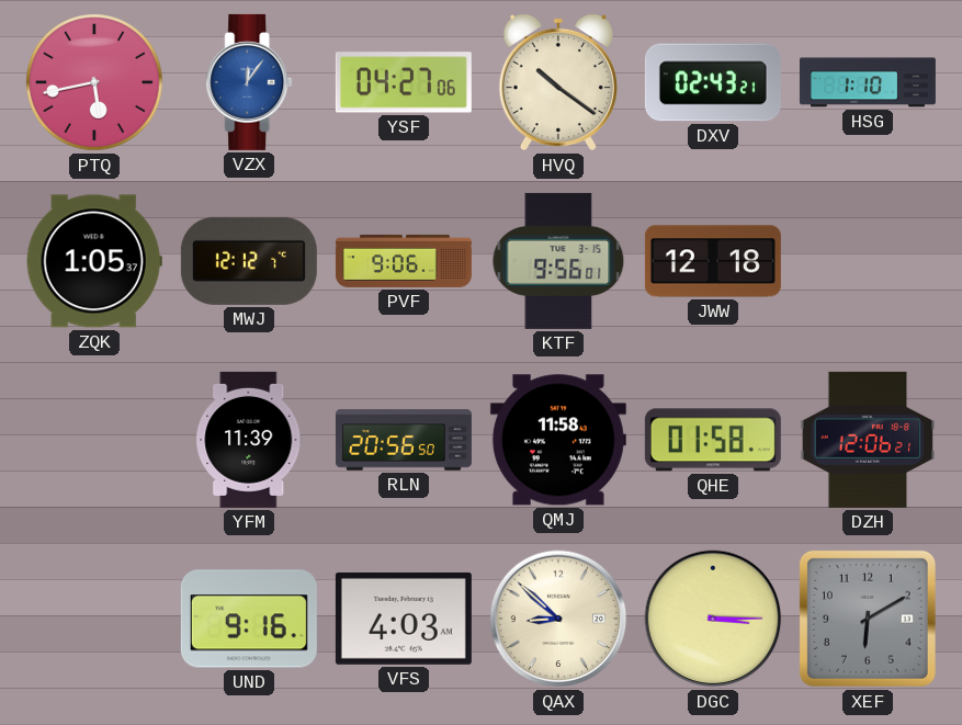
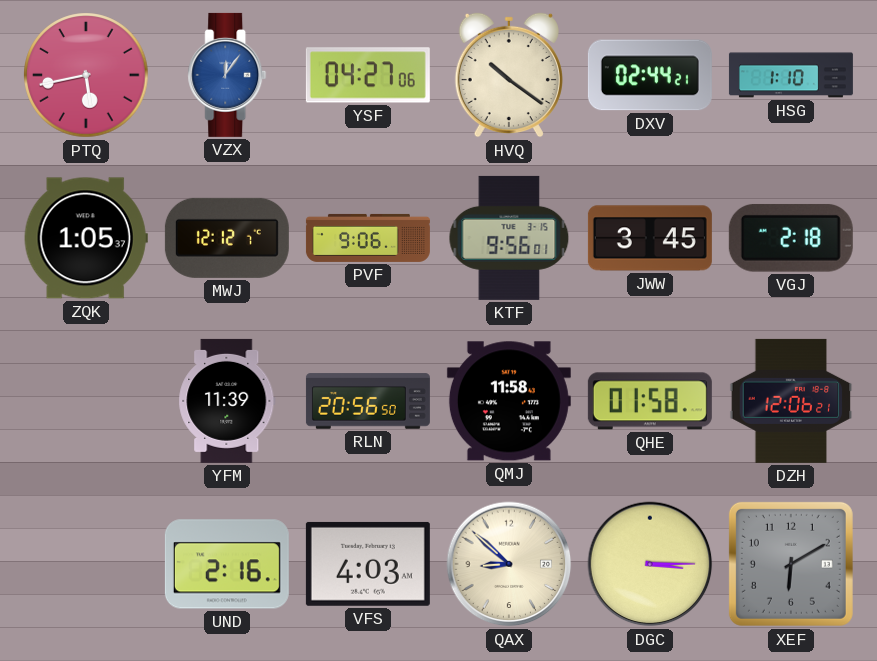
DXV: 02:43 -> 02:44
JWW: 12:18 -> 3:45
VGJ: none -> 2:18
UND: 9:16 -> 2:16
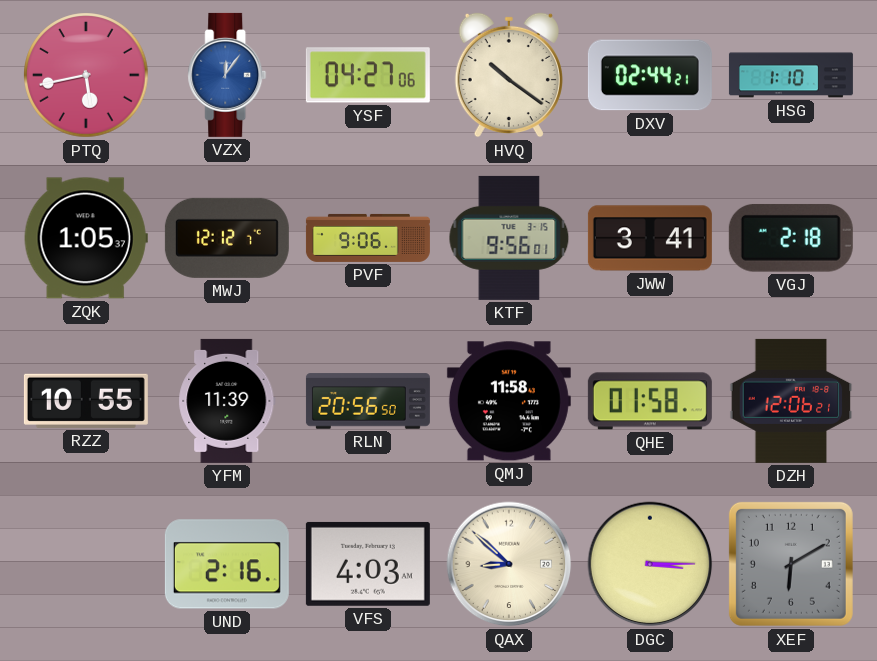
JWW: 3:45 -> 3:41
RZZ: none -> 10:55
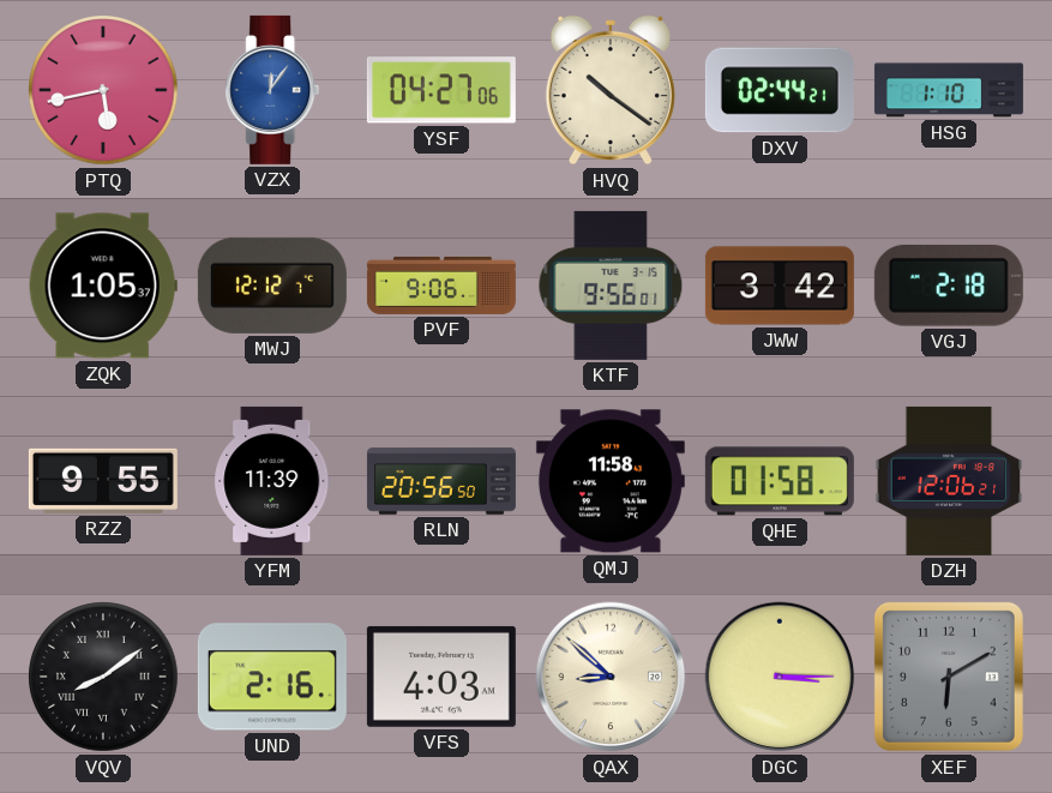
JWW: 3:41 -> 3:42
RZZ: 10:55 -> 9:55
VQV: none -> 8:09
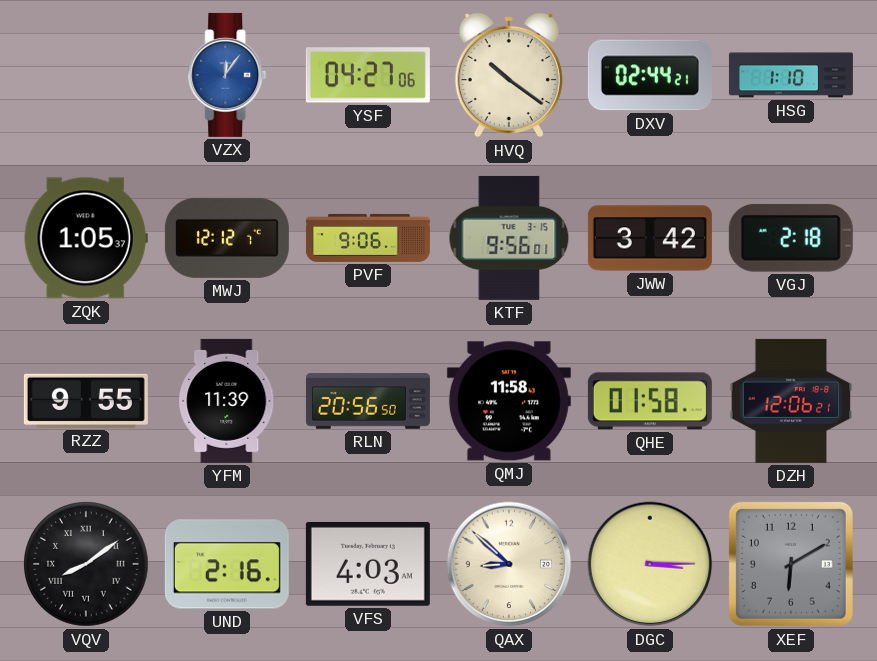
PTQ: 5:43 -> none
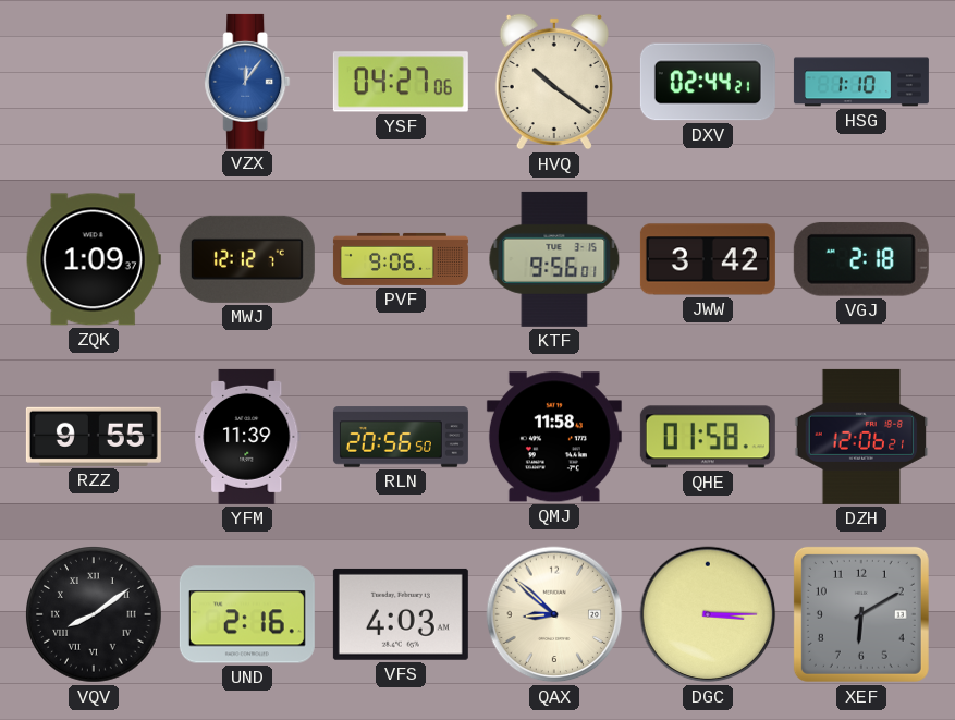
ZQK: 1:05 -> 1:09
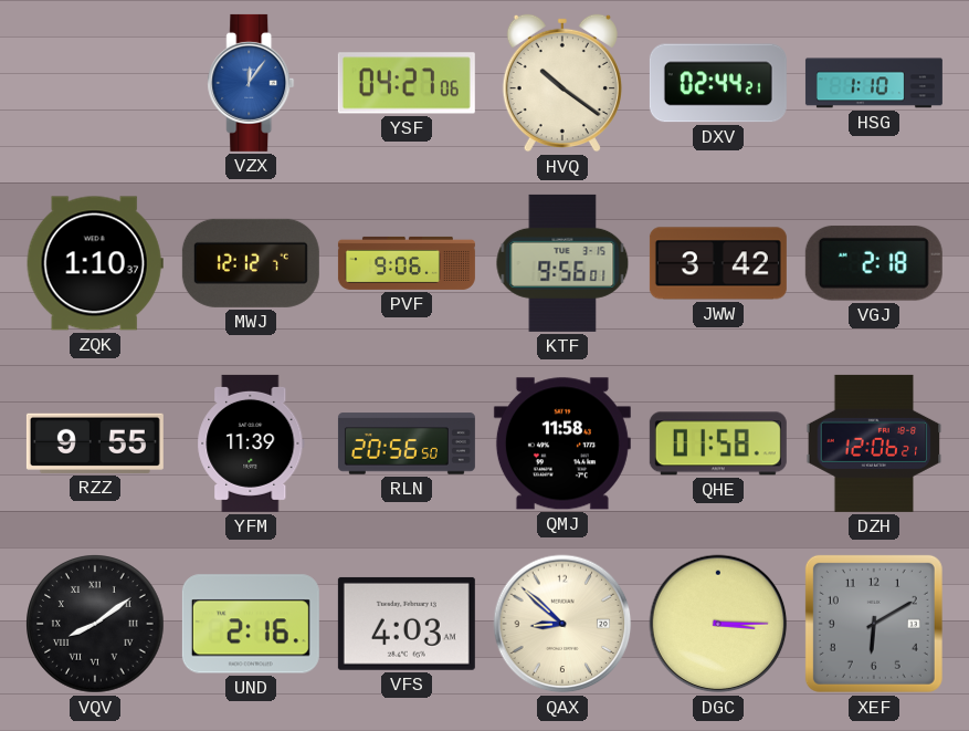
ZQK: 1:09 -> 1:10
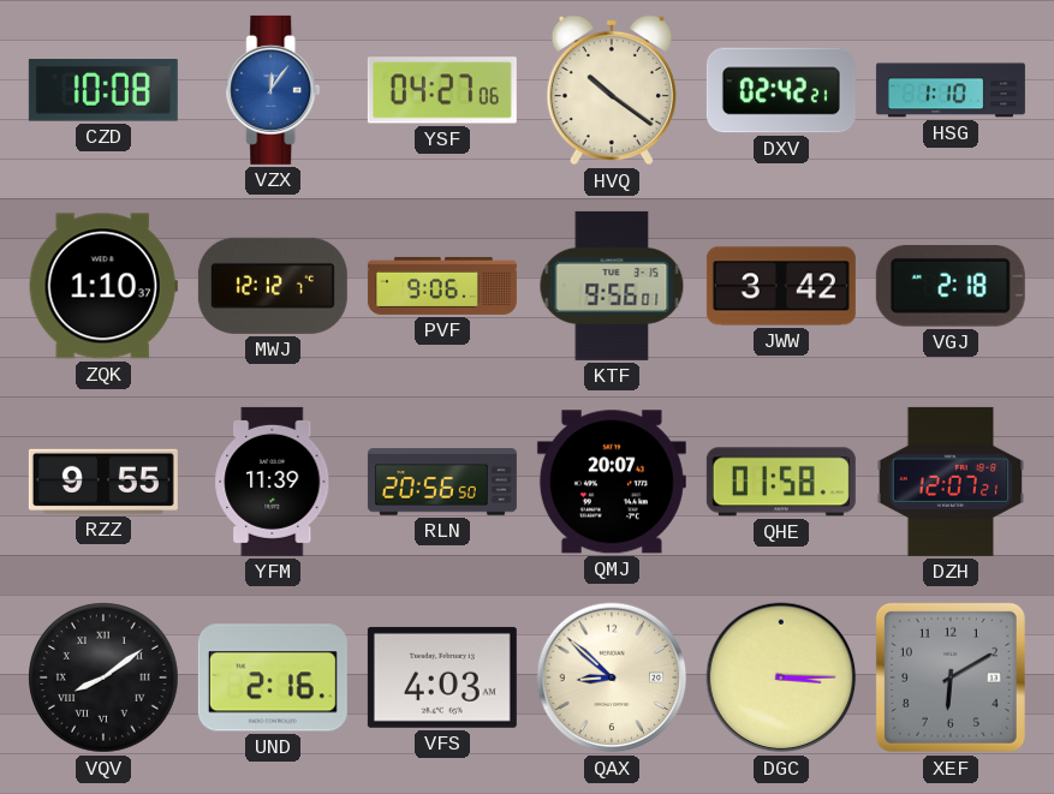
CZD: none -> 10:08
DXV: 02:44 -> 02:42
QMJ: 11:58 -> 20:07
DZH: 12:06 -> 12:07
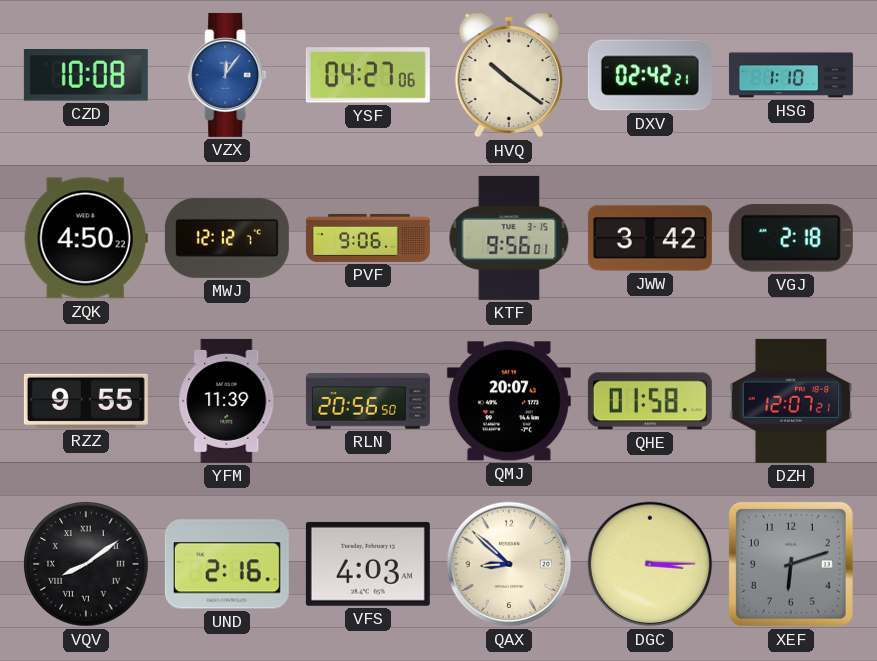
ZQK: 1:10 -> 4:50
XEF: 6:10 -> 6:12
